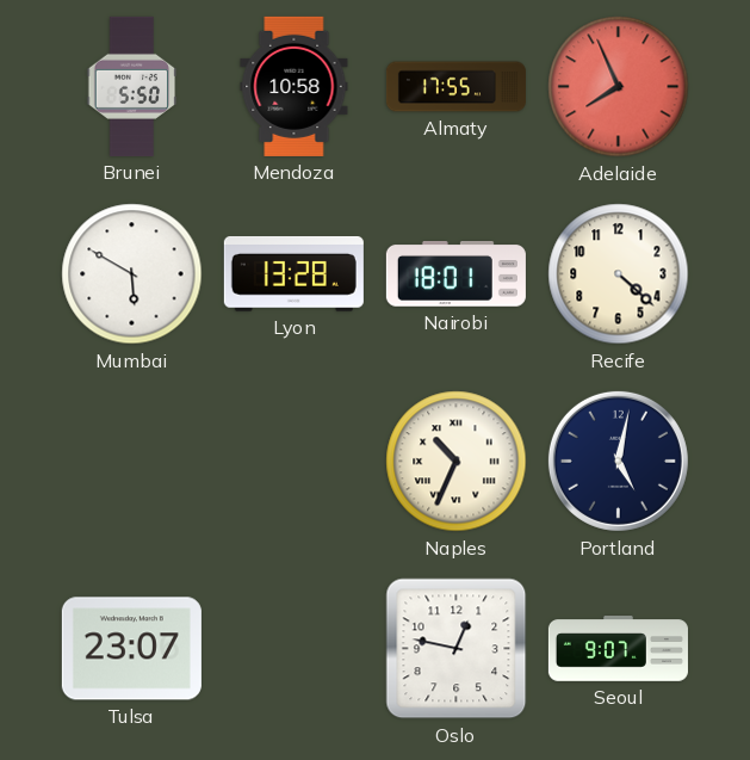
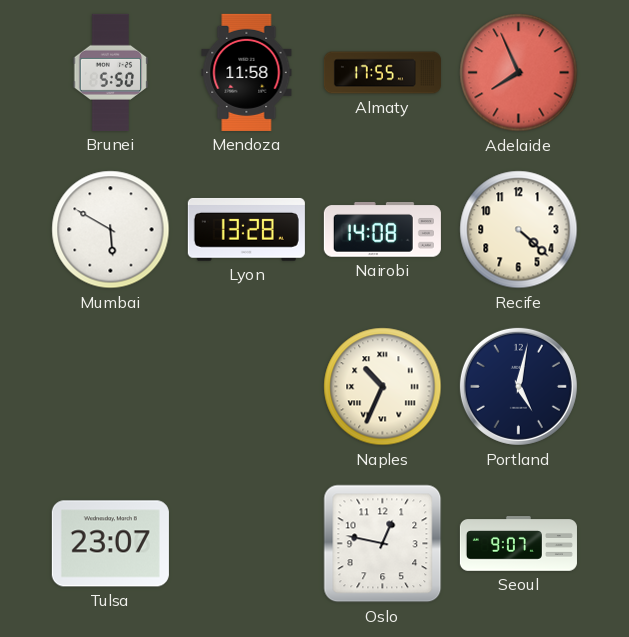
Mendoza: 10:58 -> 11:58
Nairobi: 18:01 -> 14:08
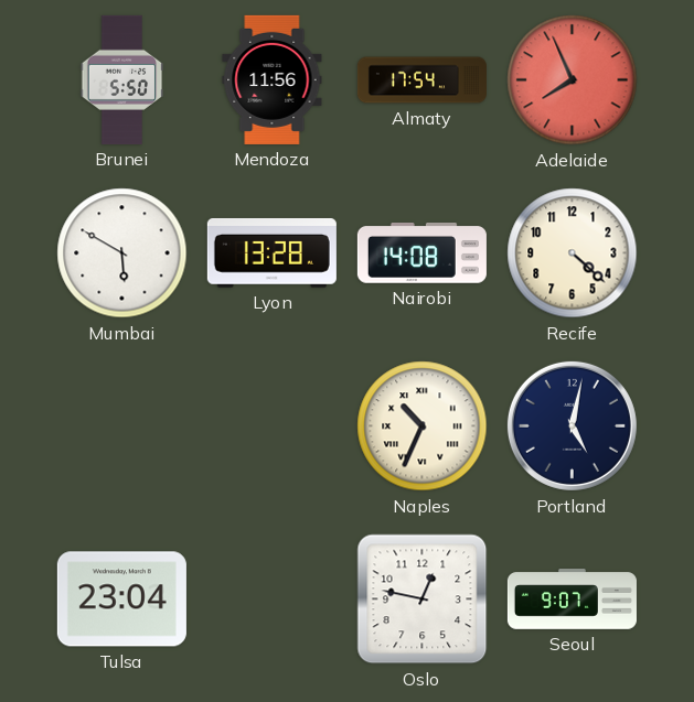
Mendoza: 11:58 -> 11:56
Almaty: 17:55 -> 17:54
Tulsa: 23:07 -> 23:04
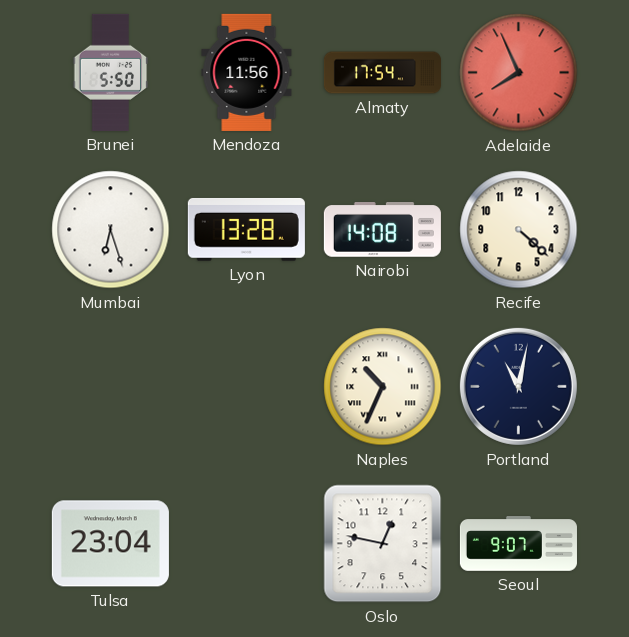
Mumbai: 5:50 -> 6:27
Portland: 5:02 -> 11:02
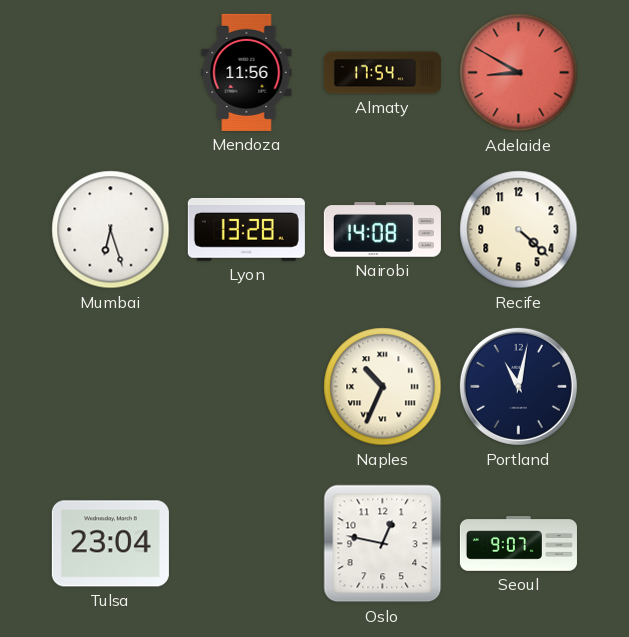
Brunei: 5:50 -> none
Adelaide: 7:56 -> 8:50
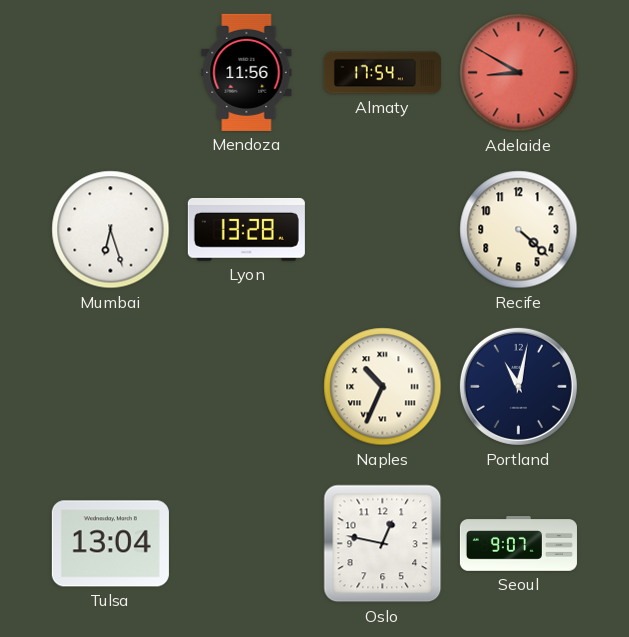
Nairobi: 14:08 -> none
Tulsa: 23:04 -> 13:04
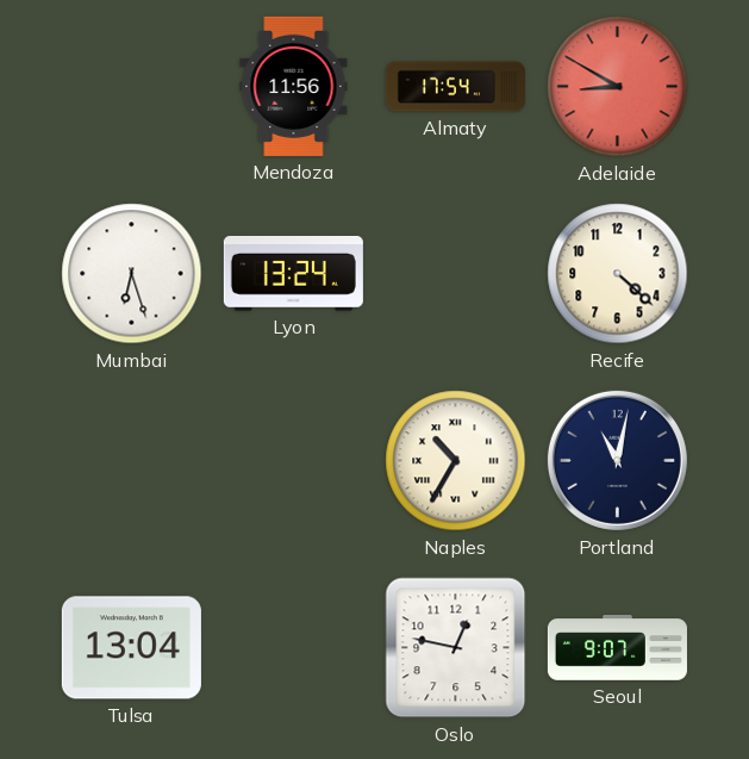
Lyon: 13:28 -> 13:24
Naples: 10:34 -> 10:35
